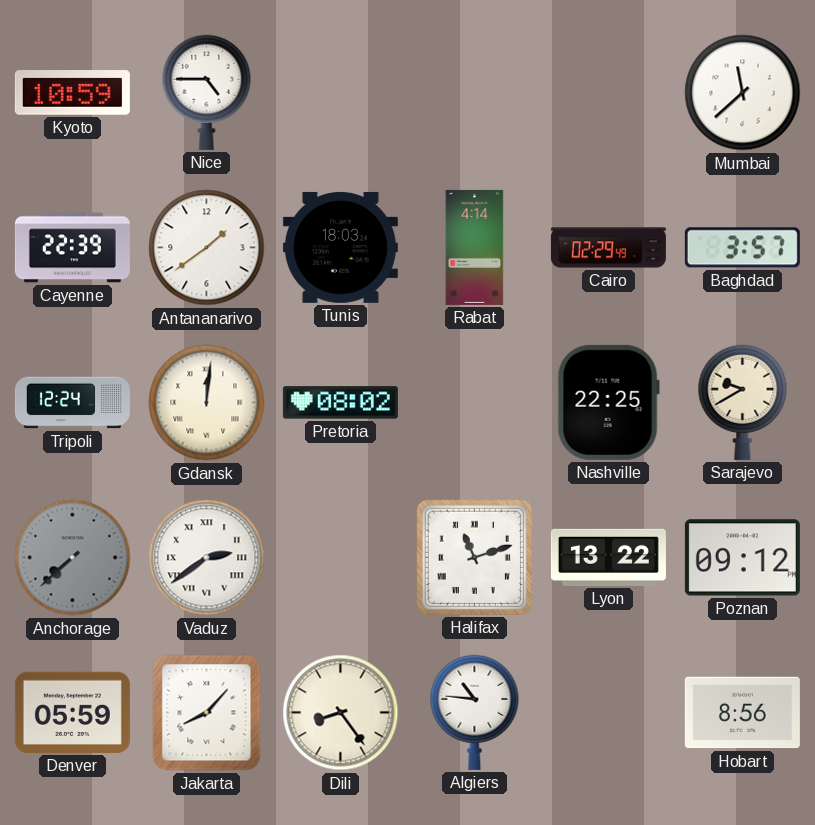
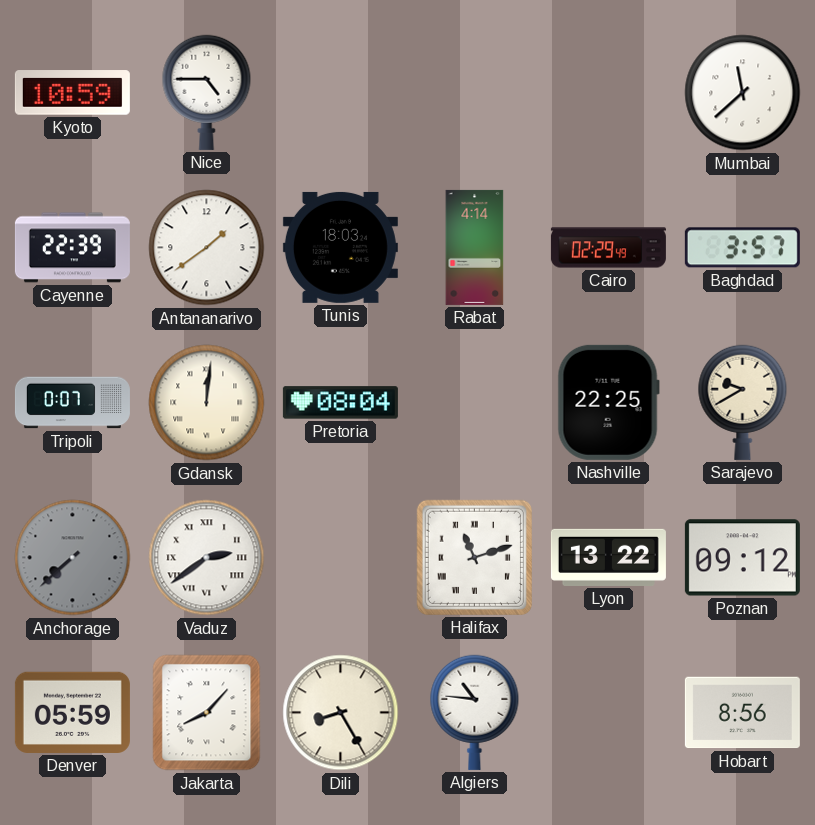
Tripoli: 12:24 -> 0:07
Pretoria: 08:02 -> 08:04
Dili: 8:24 -> 8:25
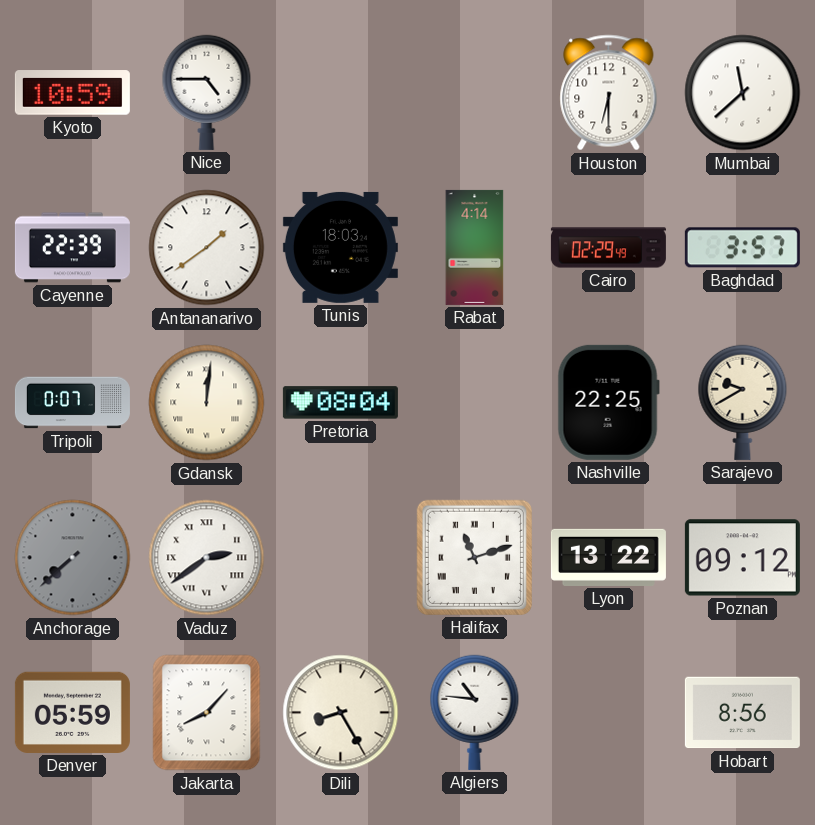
Houston: none -> 6:30
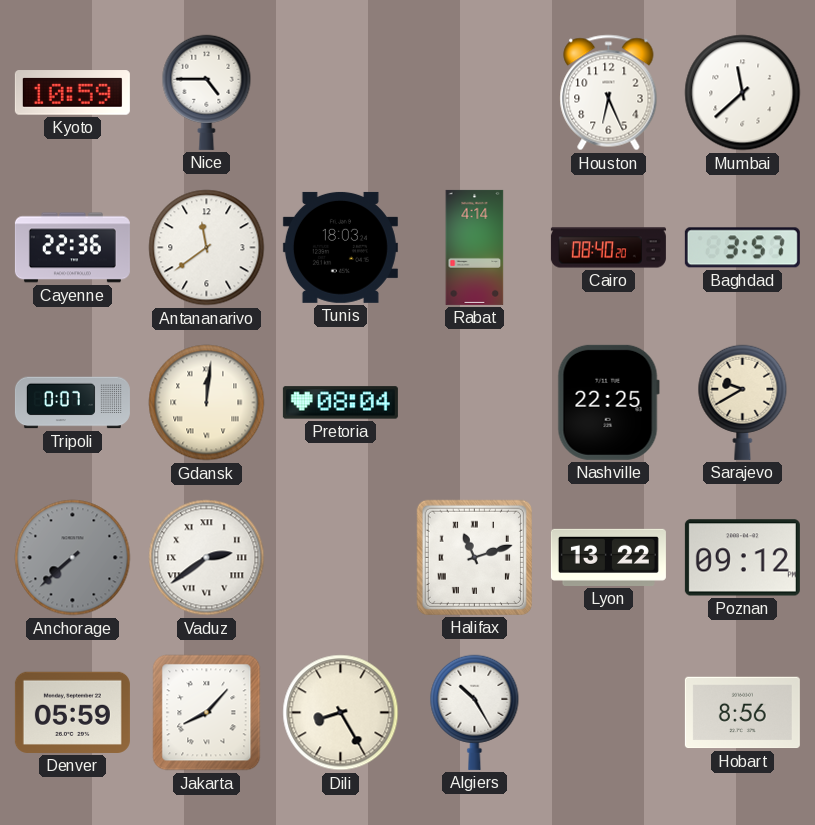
Houston: 6:30 -> 6:26
Cayenne: 22:39 -> 22:36
Antananarivo: 1:39 -> 11:39
Cairo: 02:29 -> 08:40
Algiers: 10:46 -> 10:25
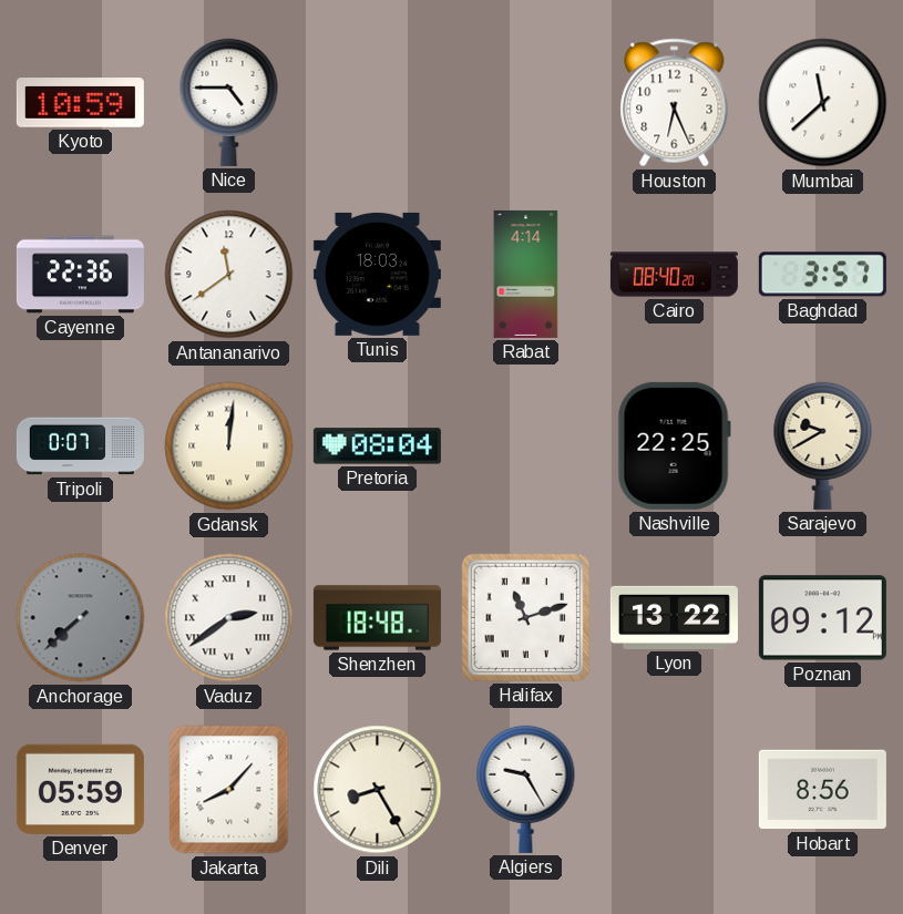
Shenzhen: none -> 18:48
Algiers: 10:25 -> 9:25
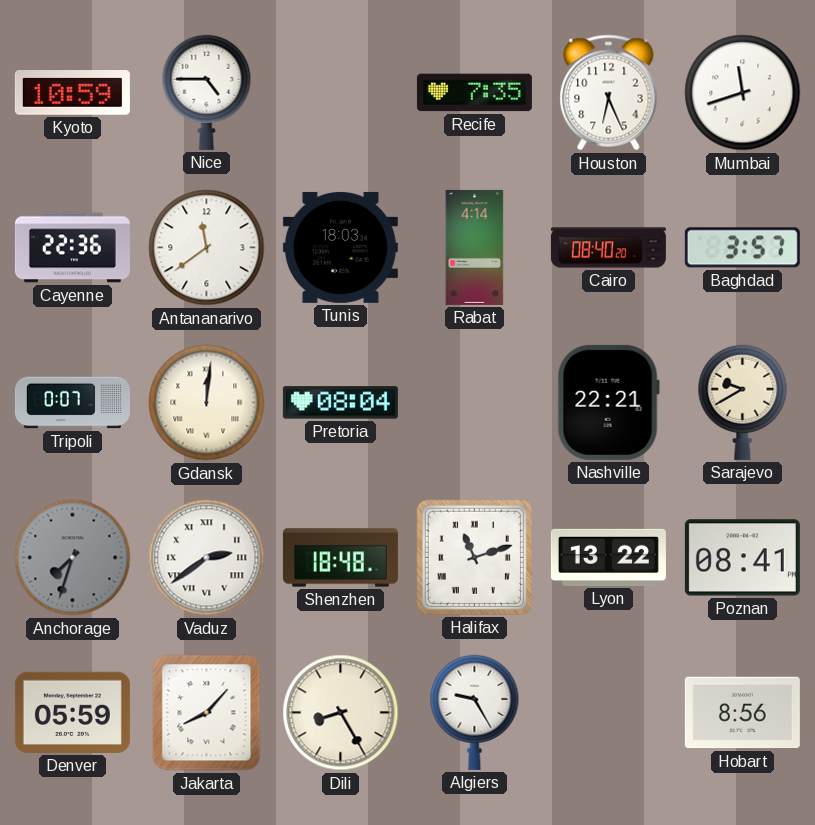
Recife: none -> 7:35
Mumbai: 11:38 -> 11:42
Nashville: 22:25 -> 22:21
Anchorage: 7:38 -> 7:33
Poznan: 09:12 -> 08:41
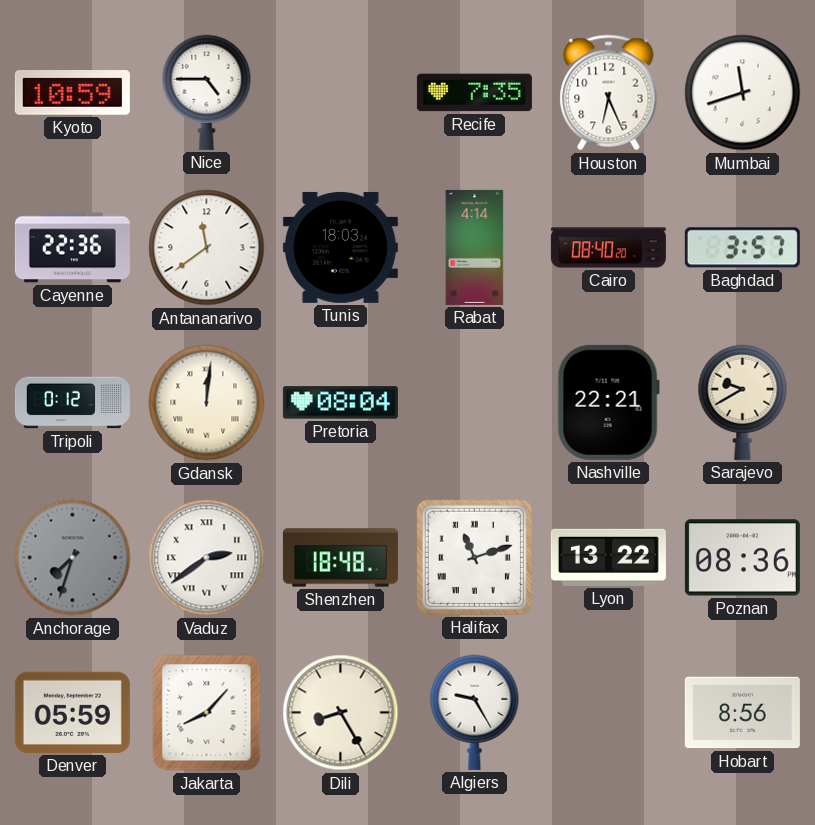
Tripoli: 0:07 -> 0:12
Poznan: 08:41 -> 08:36
